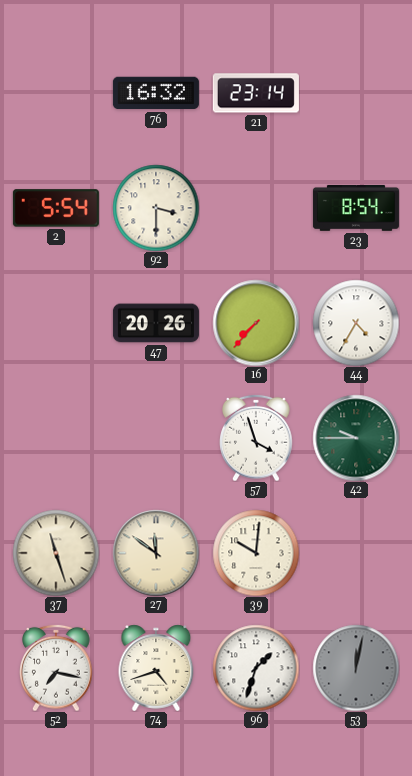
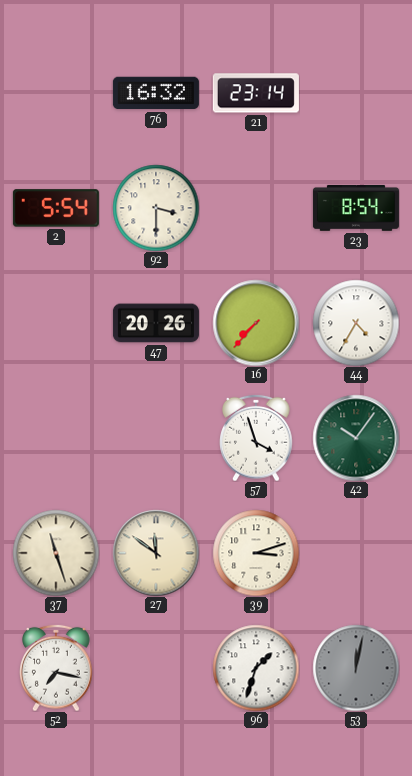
42: 9:45 -> 10:06
39: 10:01 -> 3:12
74: 4:42 -> none
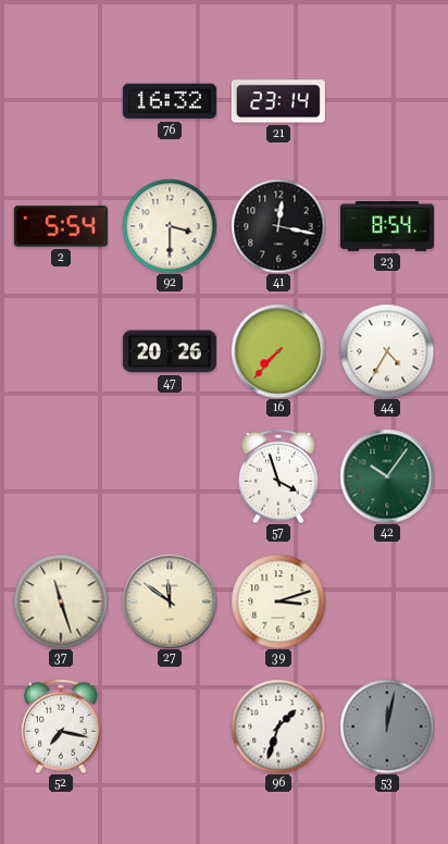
41: none -> 12:17
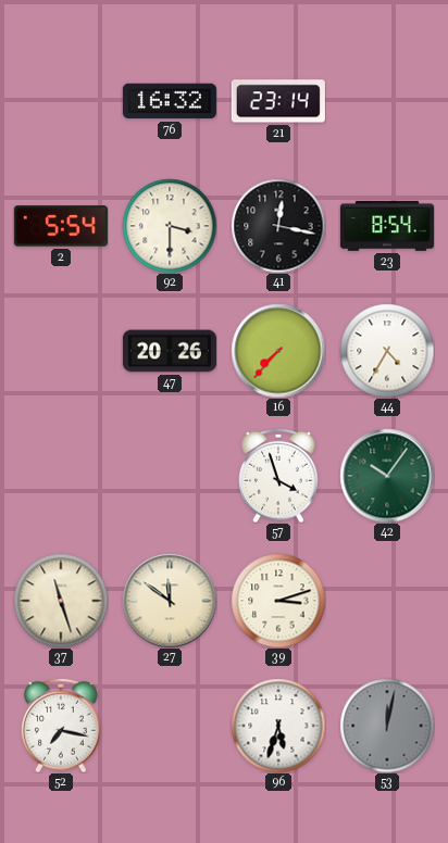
96: 1:33 -> 5:33
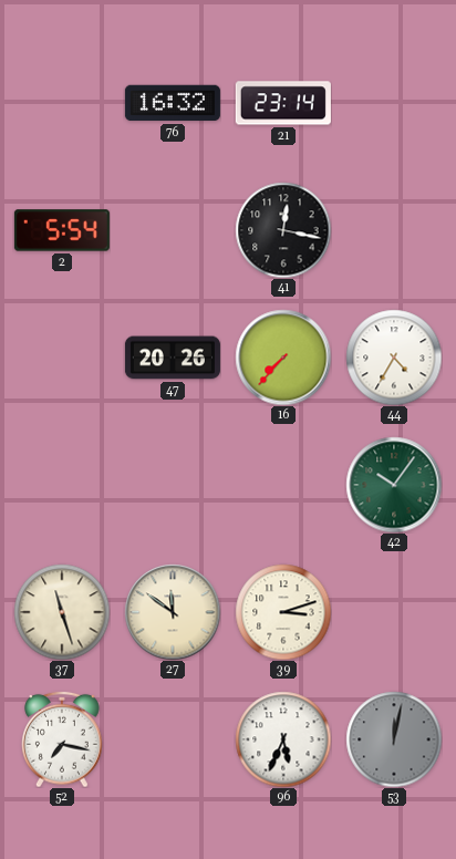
92: 3:30 -> none
23: 8:54 -> none
57: 3:57 -> none
96: 5:33 -> 5:34
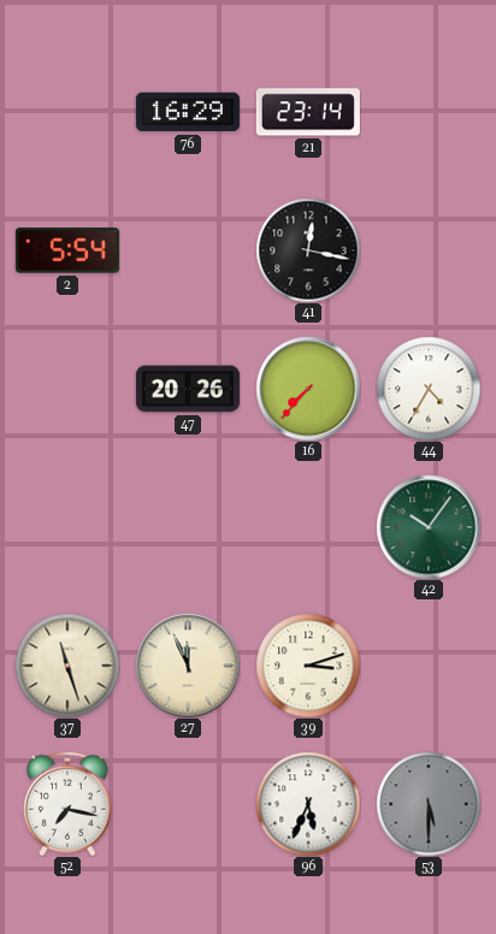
76: 16:32 -> 16:29
27: 11:51 -> 11:56
53: 12:02 -> 5:30
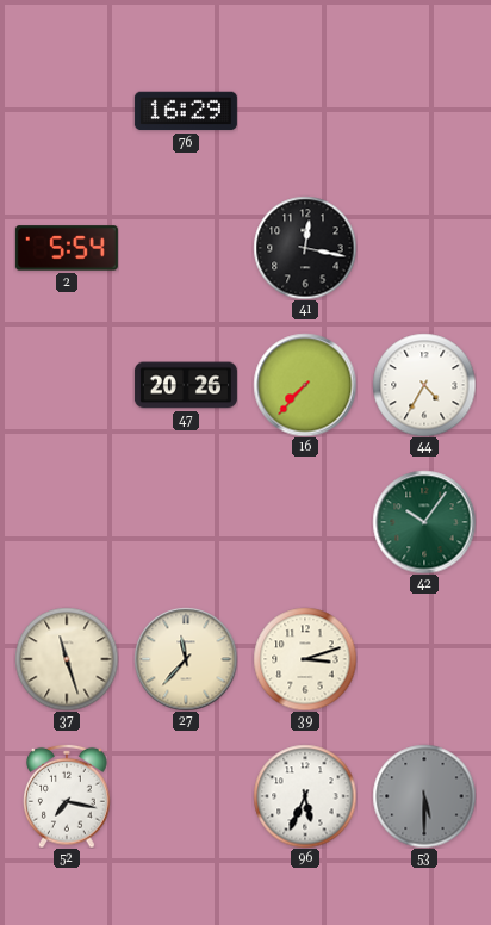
21: 23:14 -> none
27: 11:56 -> 11:37
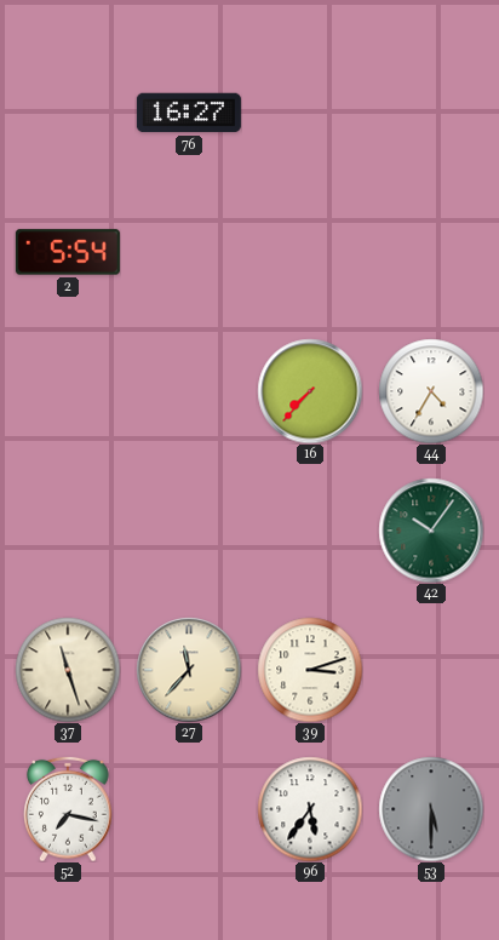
76: 16:29 -> 16:27
41: 12:17 -> none
47: 20:26 -> none
96: 5:34 -> 5:36
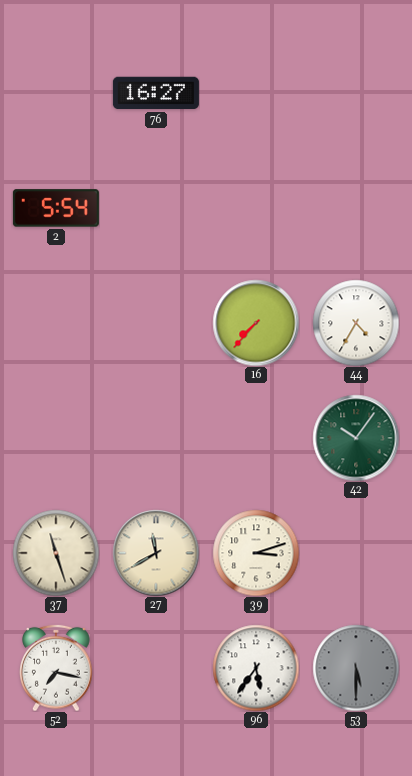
27: 11:37 -> 11:40
